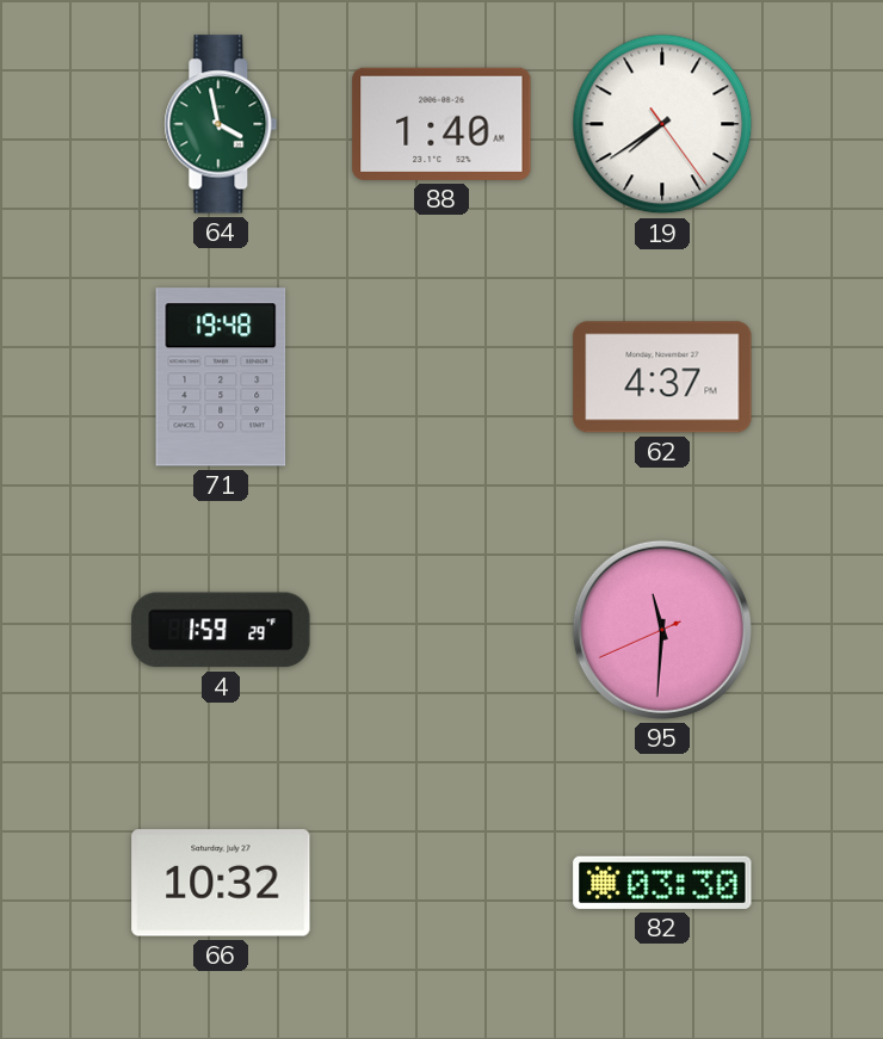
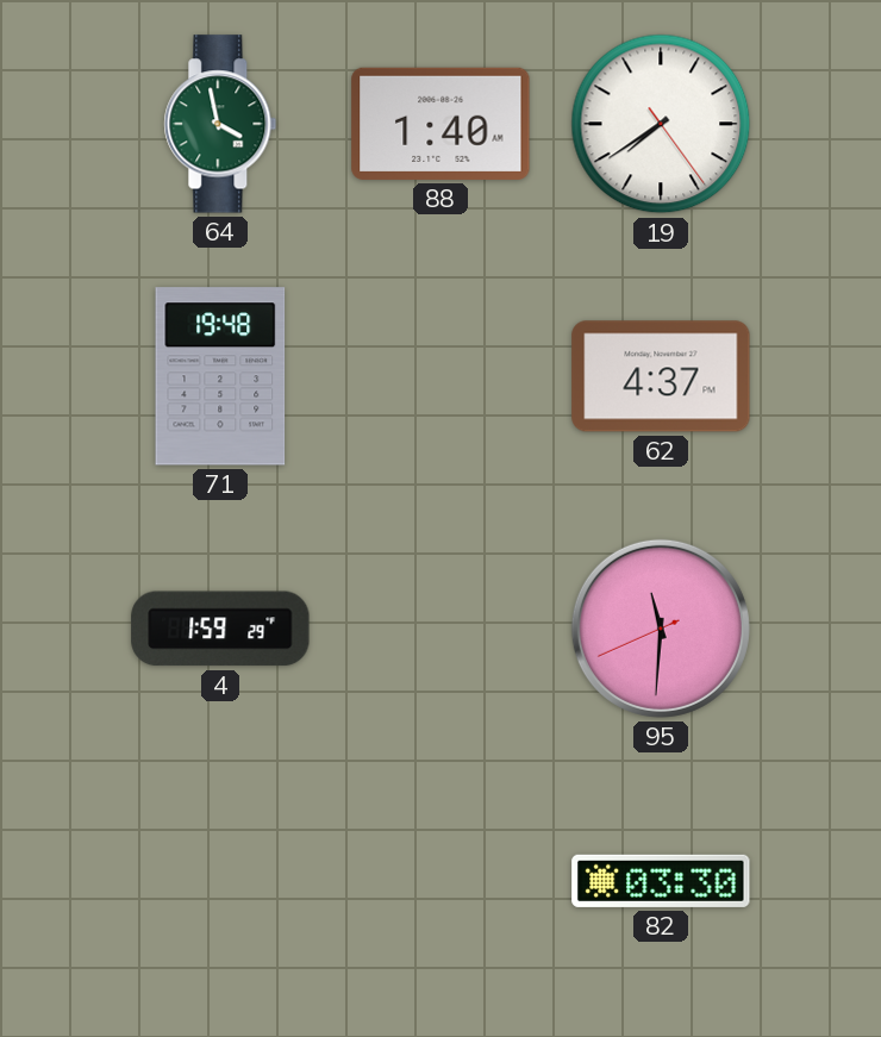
66: 10:32 -> none
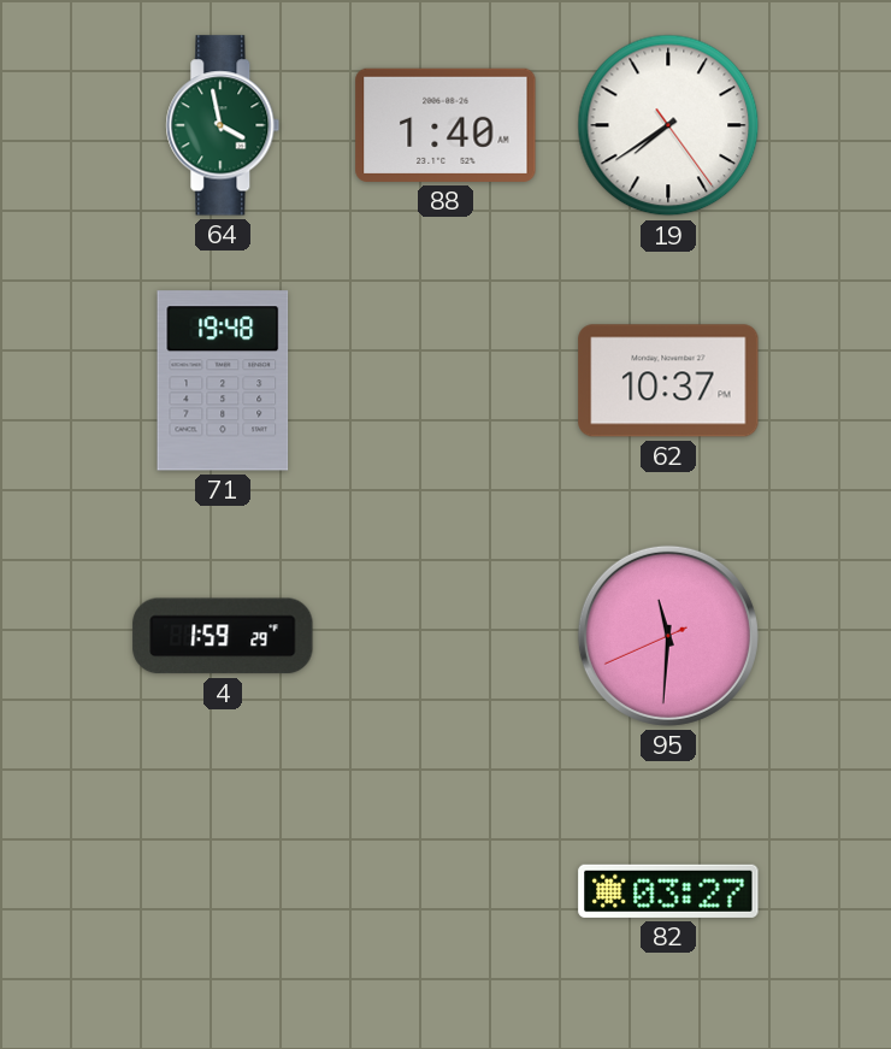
62: 4:37 -> 10:37
82: 03:30 -> 03:27
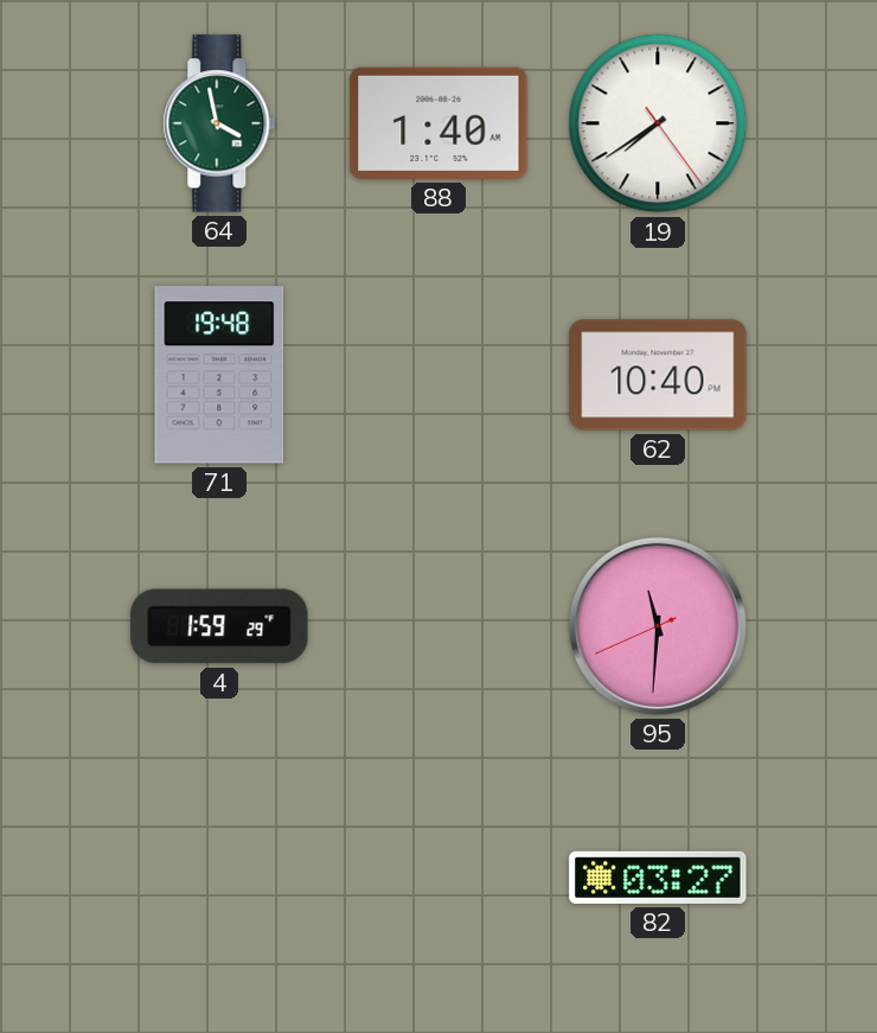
62: 10:37 -> 10:40
